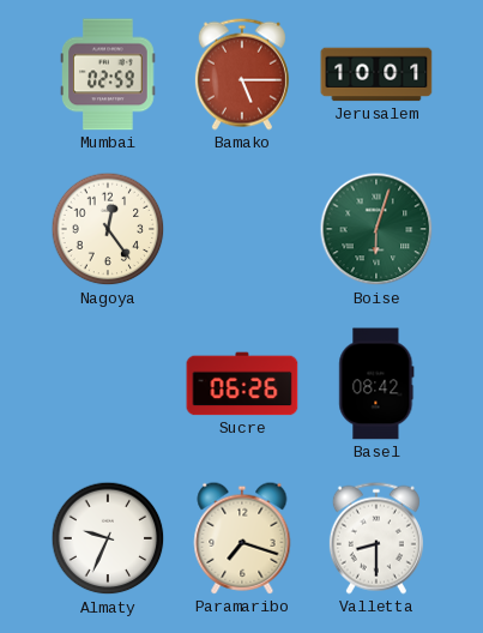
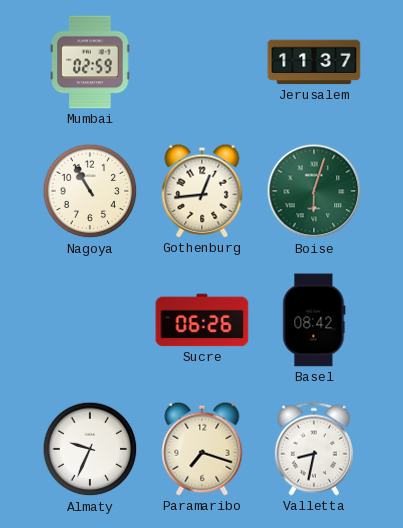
Bamako: 5:15 -> none
Jerusalem: 10:01 -> 11:37
Nagoya: 12:24 -> 10:55
Gothenburg: none -> 12:44
Valletta: 8:30 -> 8:32
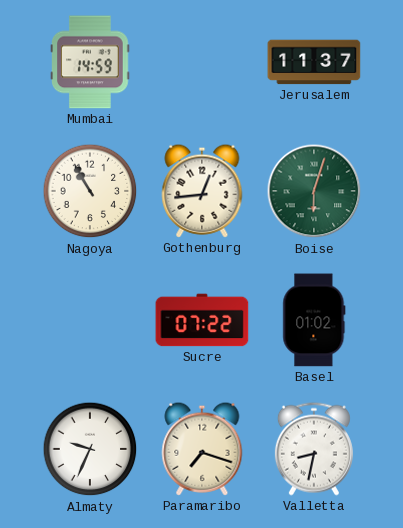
Mumbai: 02:59 -> 14:59
Sucre: 06:26 -> 07:22
Basel: 08:42 -> 01:02
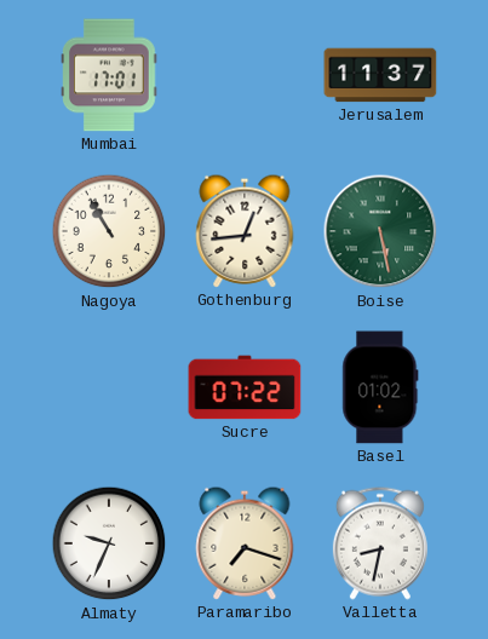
Mumbai: 14:59 -> 17:01
Boise: 6:03 -> 5:28
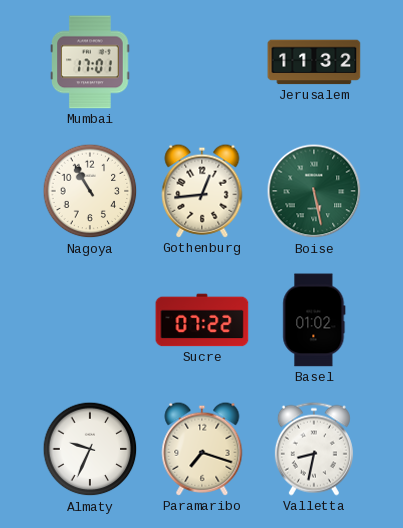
Jerusalem: 11:37 -> 11:32
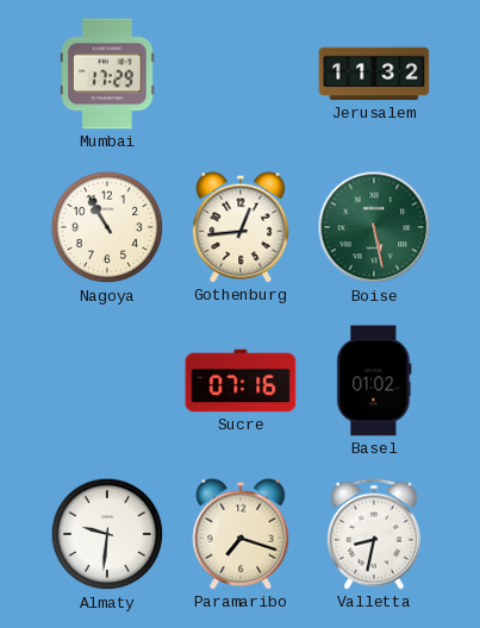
Mumbai: 17:01 -> 17:29
Sucre: 07:22 -> 07:16
Almaty: 9:34 -> 9:31
